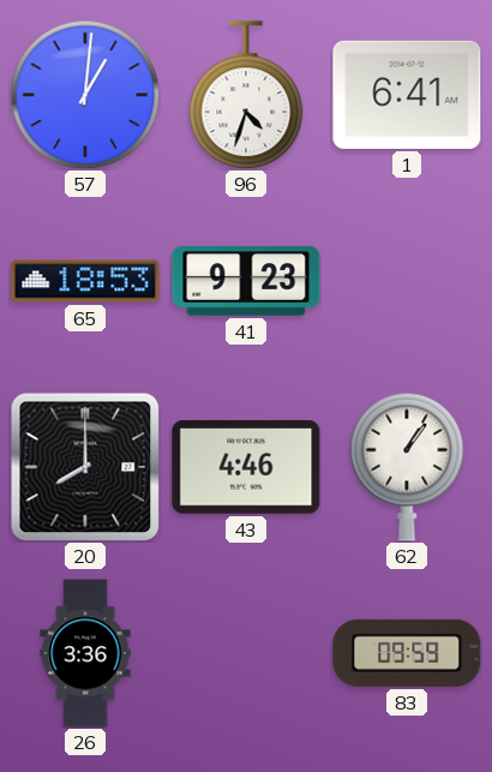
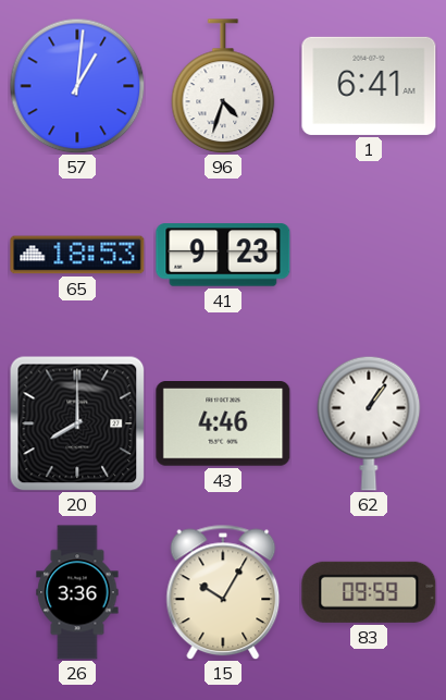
15: none -> 10:05
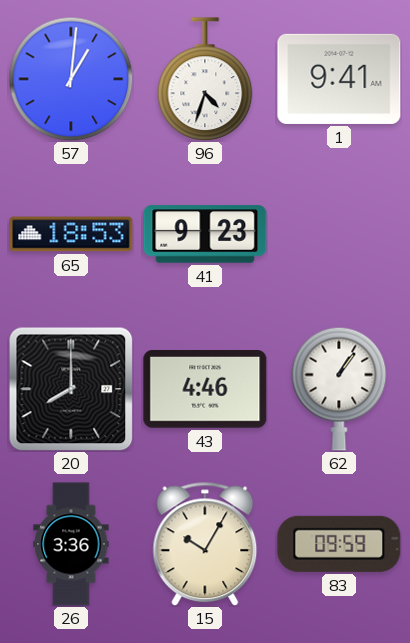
1: 6:41 -> 9:41
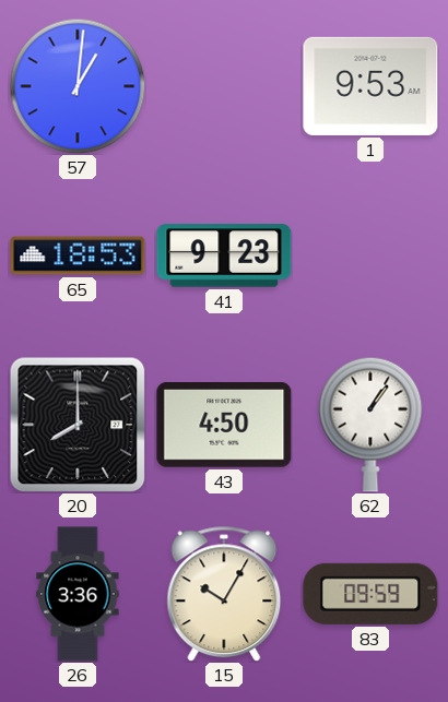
96: 4:33 -> none
1: 9:41 -> 9:53
43: 4:46 -> 4:50
